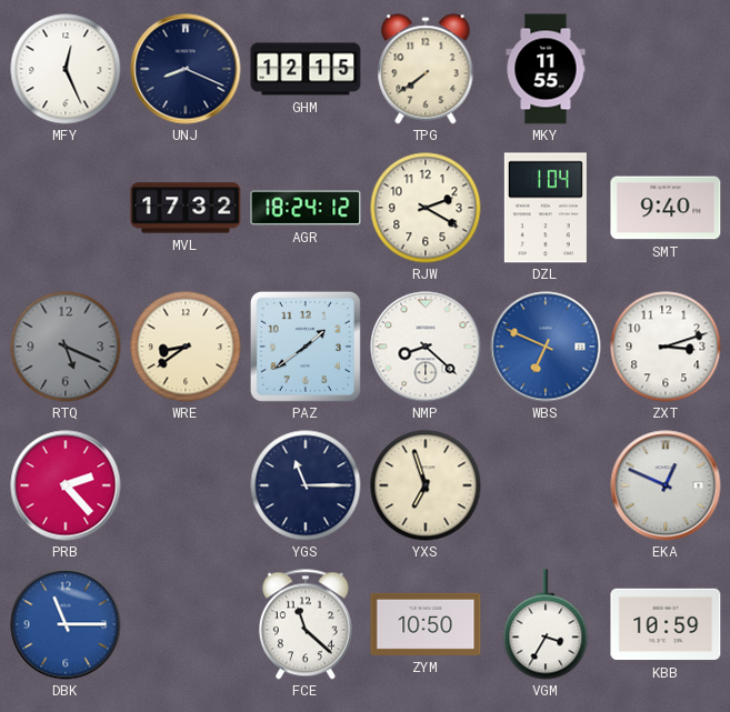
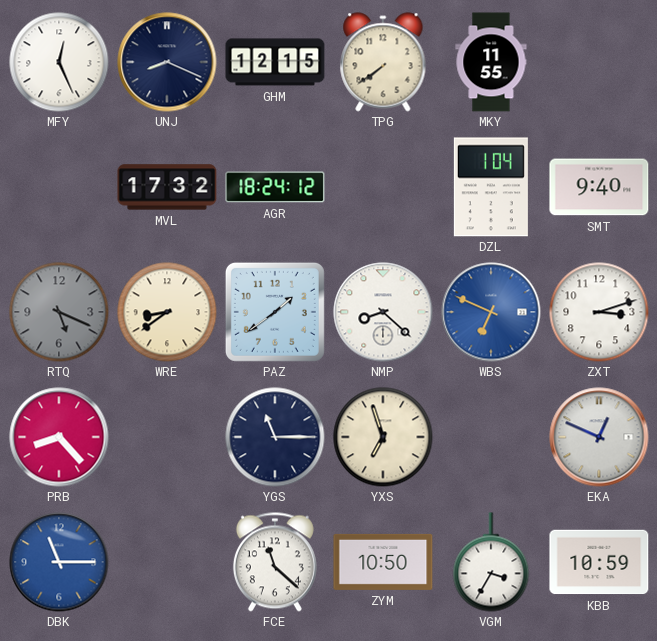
RJW: 2:20 -> none
PRB: 2:23 -> 8:23
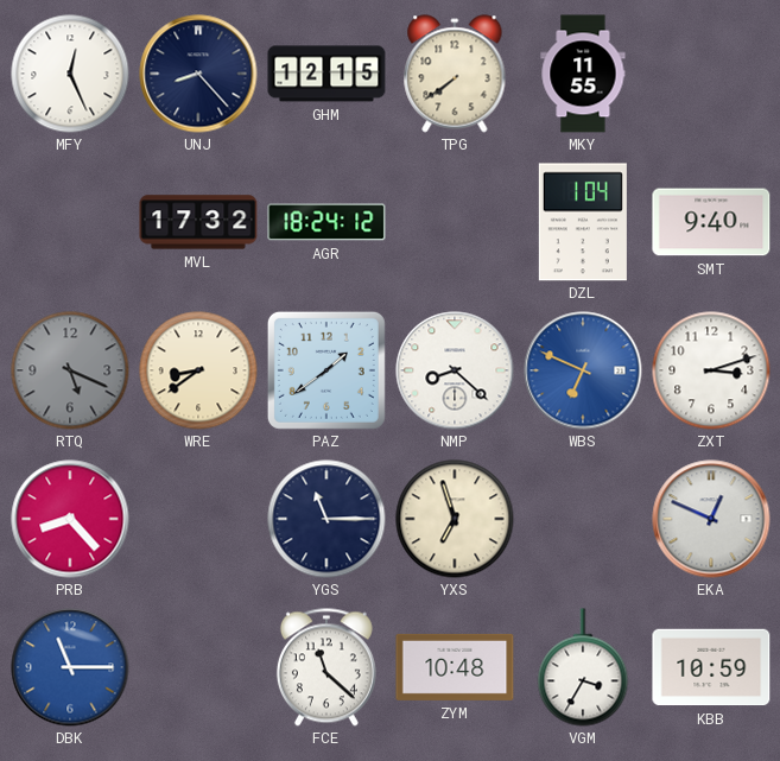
UNJ: 8:19 -> 8:23
ZYM: 10:50 -> 10:48
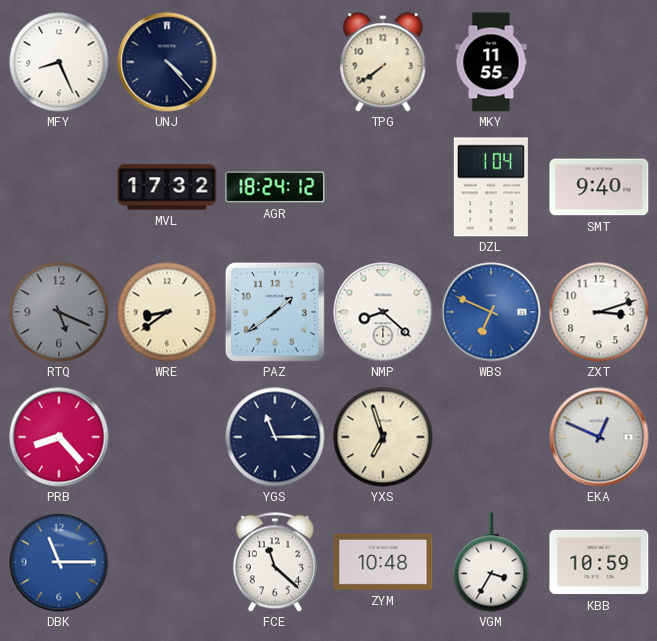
MFY: 12:26 -> 8:26
UNJ: 8:23 -> 4:23
GHM: 12:15 -> none
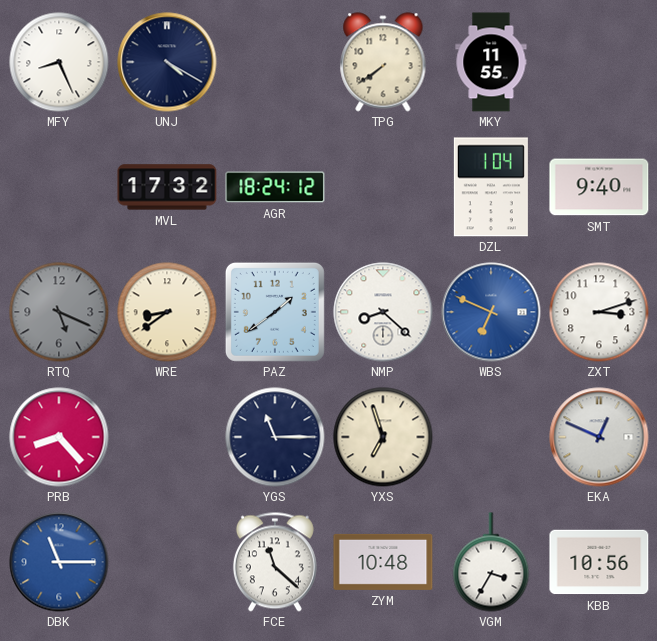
UNJ: 4:23 -> 4:20
KBB: 10:59 -> 10:56
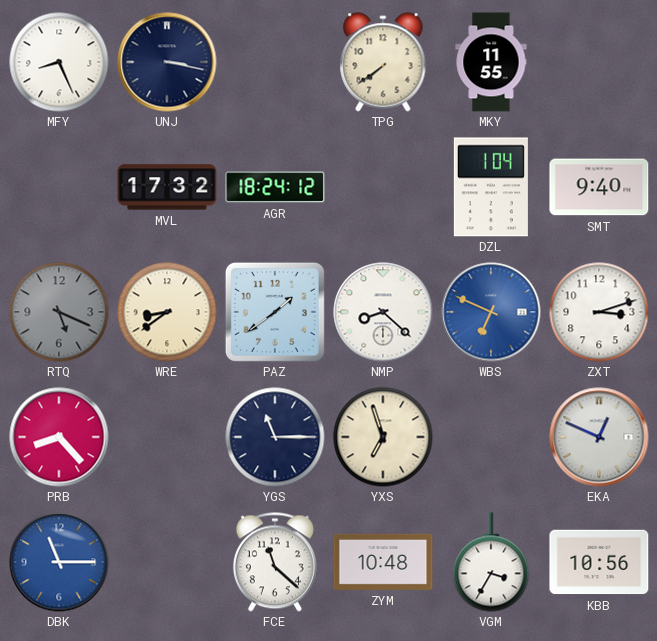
UNJ: 4:20 -> 3:17
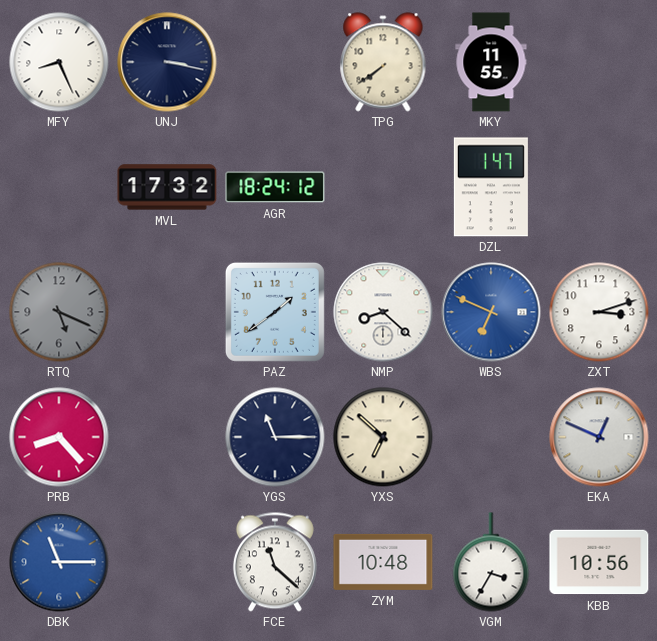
DZL: 1:04 -> 1:47
SMT: 9:40 -> none
WRE: 8:39 -> none
YXS: 6:57 -> 6:52
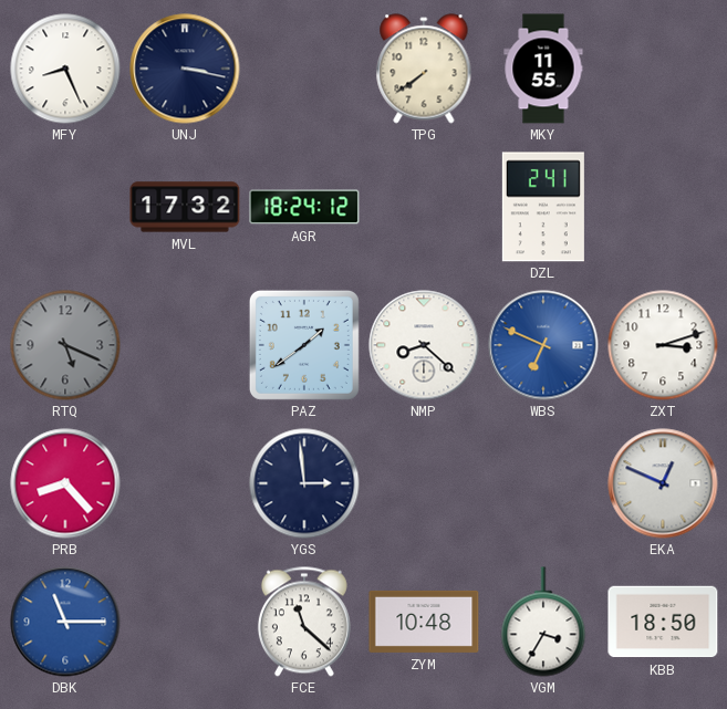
DZL: 1:47 -> 2:41
YGS: 11:15 -> 2:59
YXS: 6:52 -> none
KBB: 10:56 -> 18:50
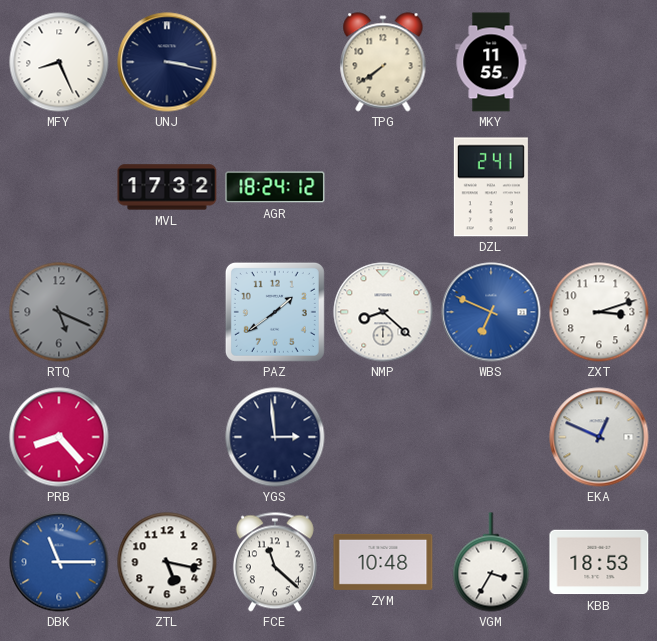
ZTL: none -> 5:17
KBB: 18:50 -> 18:53
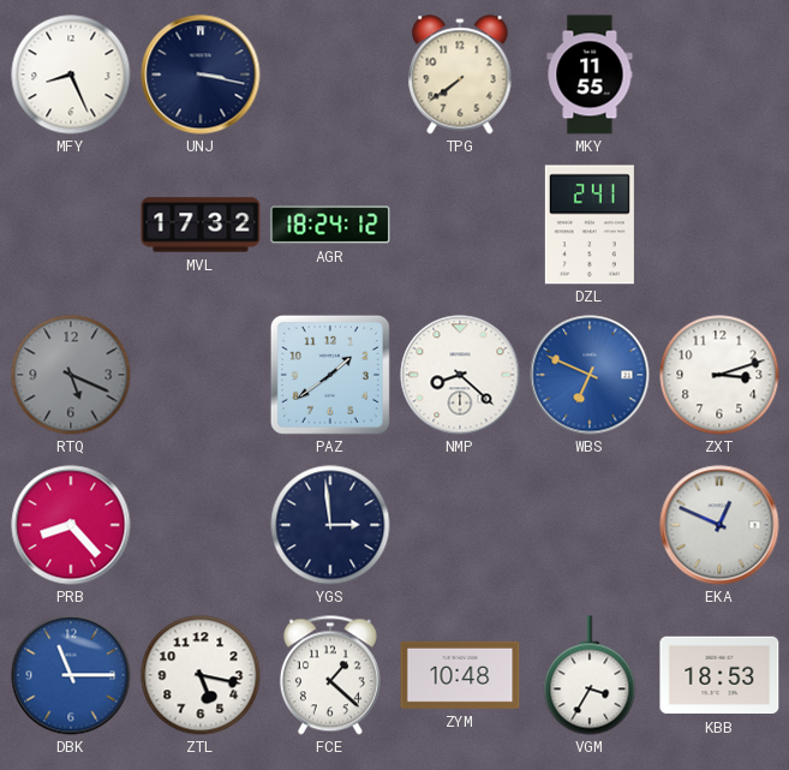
FCE: 11:22 -> 1:22
